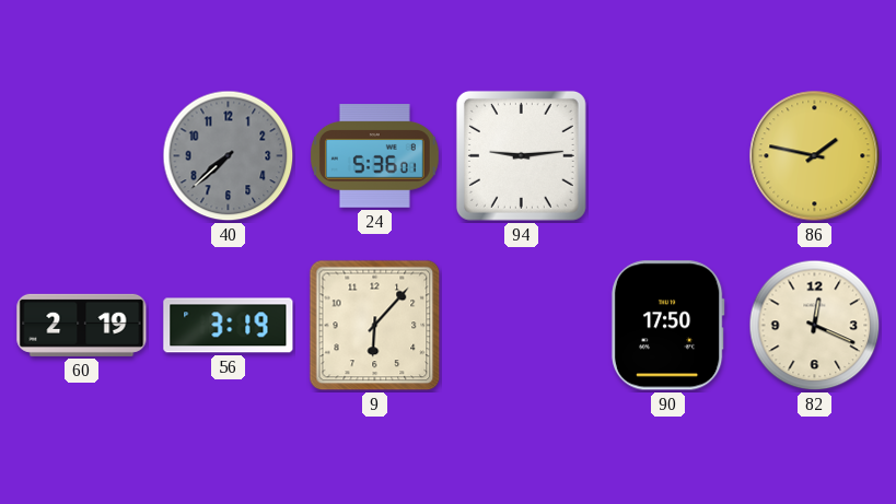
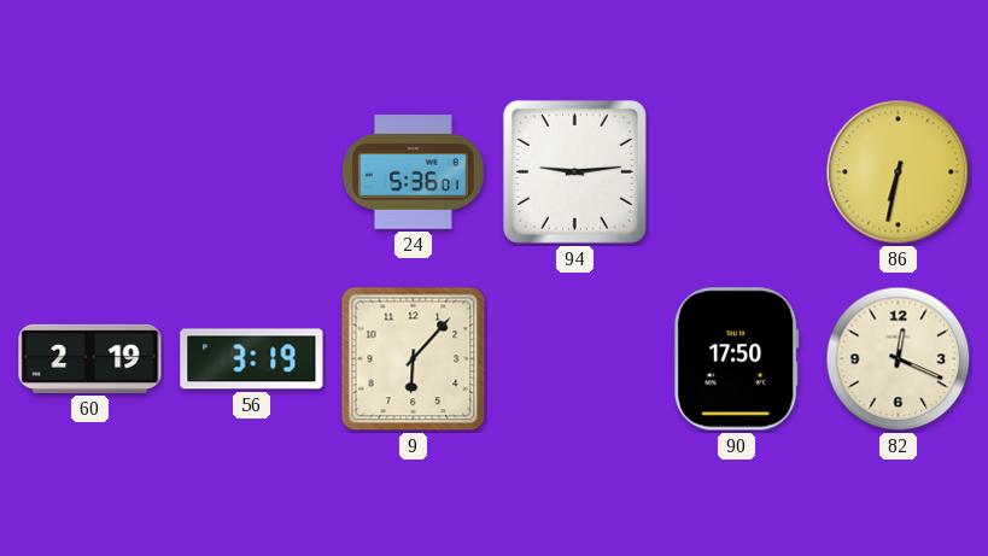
40: 7:38 -> none
86: 1:47 -> 6:32
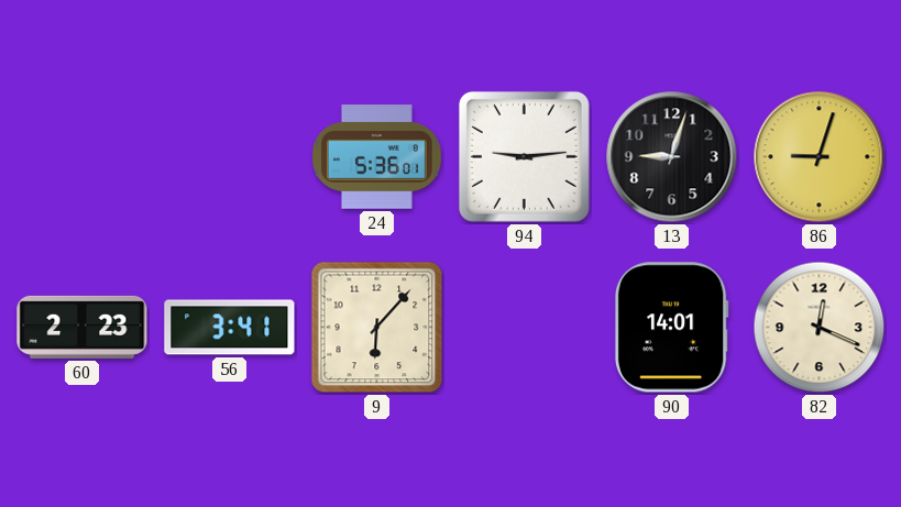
13: none -> 9:03
86: 6:32 -> 9:03
60: 2:19 -> 2:23
56: 3:19 -> 3:41
90: 17:50 -> 14:01
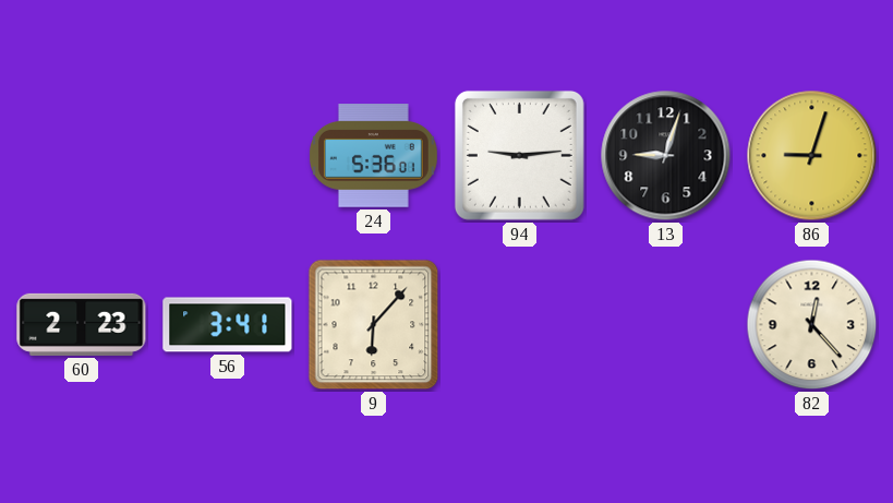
90: 14:01 -> none
82: 12:19 -> 12:23
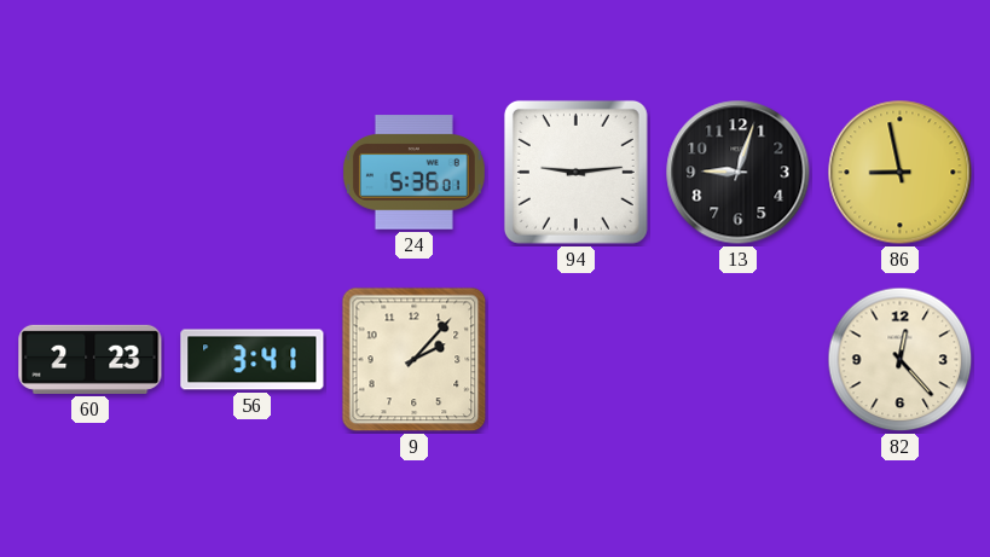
86: 9:03 -> 8:58
9: 6:07 -> 2:07
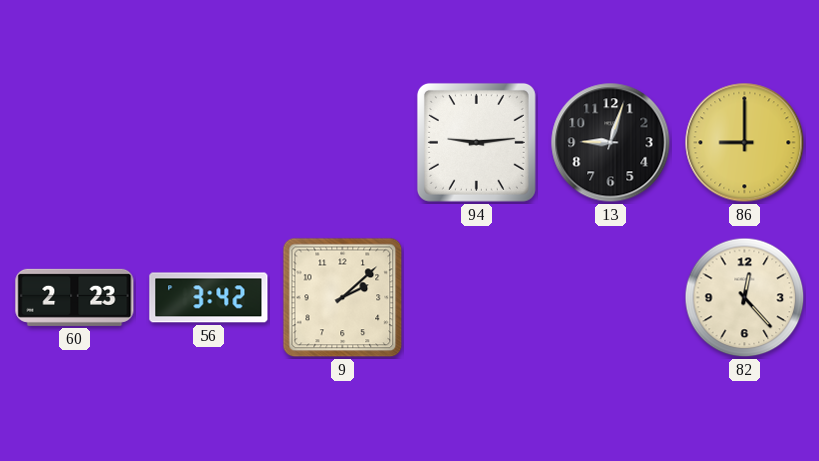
24: 5:36 -> none
86: 8:58 -> 9:00
56: 3:41 -> 3:42
9: 2:07 -> 2:08
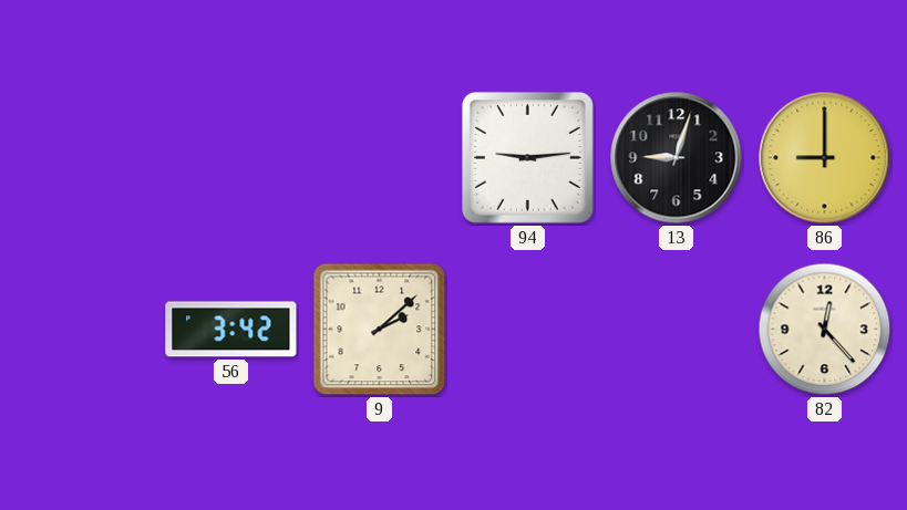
60: 2:23 -> none
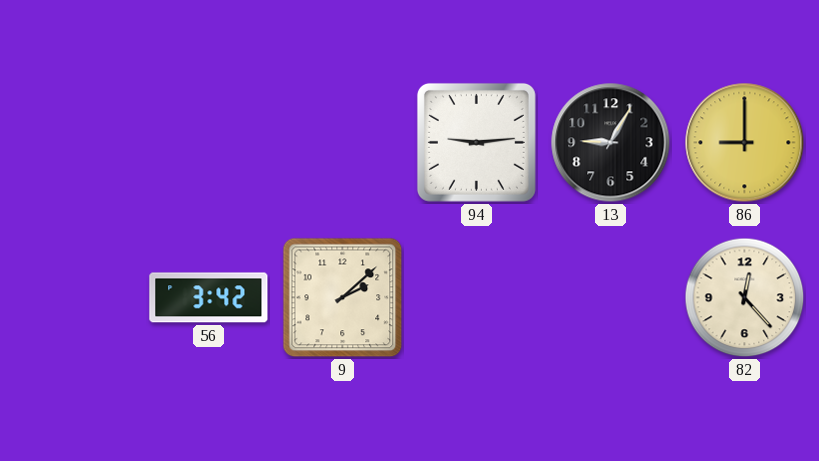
13: 9:03 -> 9:05
